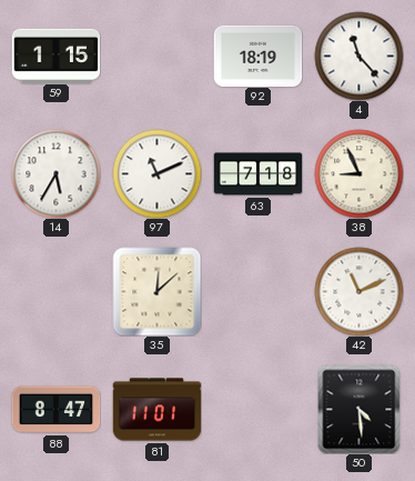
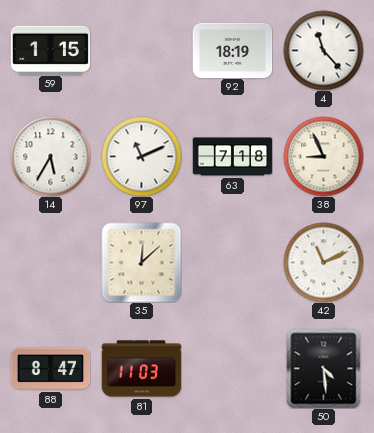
81: 11:01 -> 11:03
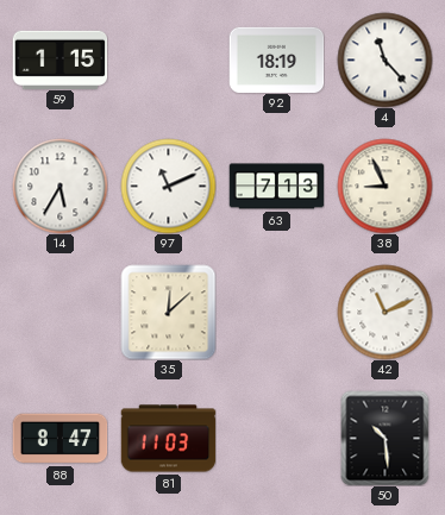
63: 7:18 -> 7:13
50: 4:29 -> 10:29
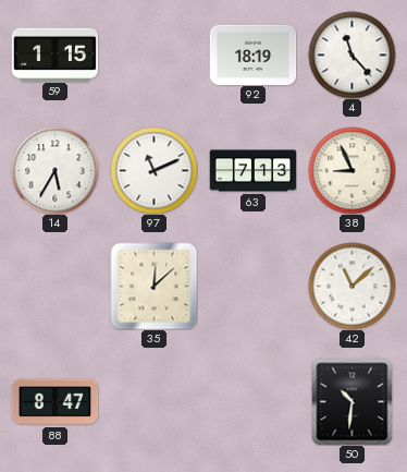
42: 11:11 -> 11:08
81: 11:03 -> none
50: 10:29 -> 10:31
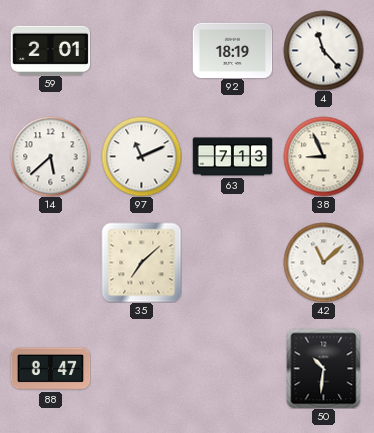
59: 1:15 -> 2:01
14: 5:35 -> 5:38
35: 12:08 -> 7:08
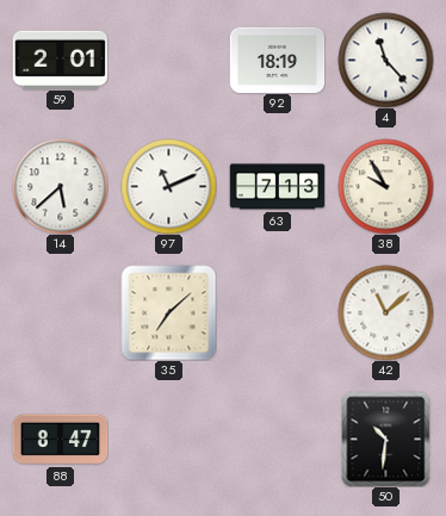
38: 8:56 -> 9:55
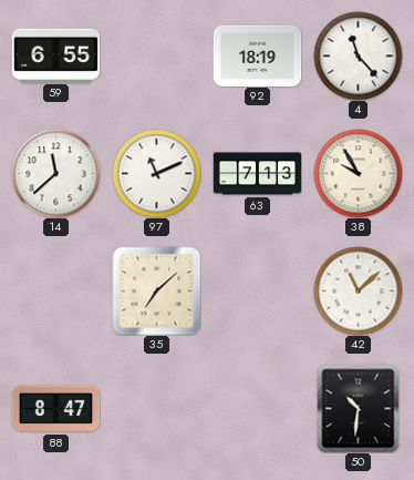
59: 2:01 -> 6:55
14: 5:38 -> 11:38
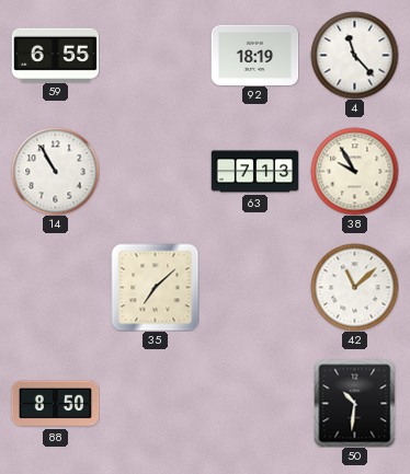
14: 11:38 -> 10:55
97: 11:11 -> none
88: 8:47 -> 8:50
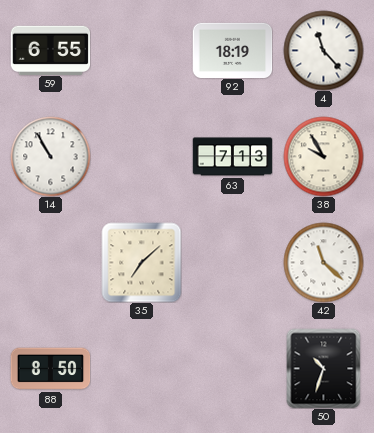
42: 11:08 -> 11:22
50: 10:31 -> 10:33
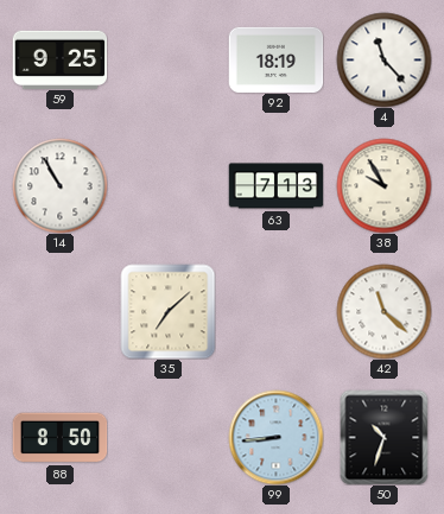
59: 6:55 -> 9:25
99: none -> 8:44
